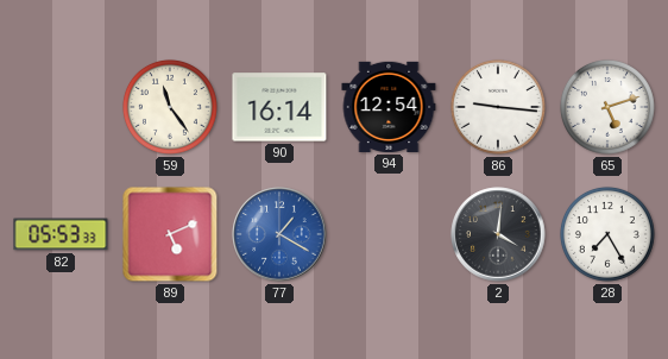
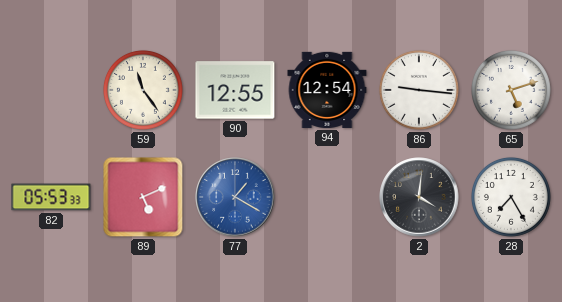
90: 16:14 -> 12:55
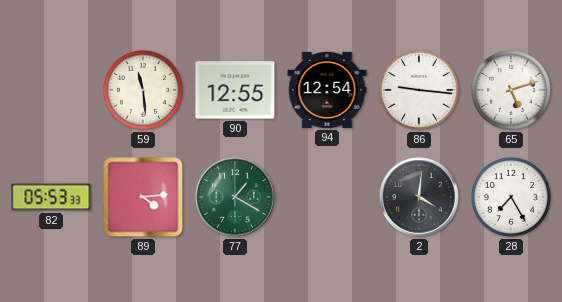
59: 11:24 -> 11:29
89: 5:11 -> 4:14
77 dial: blue -> green
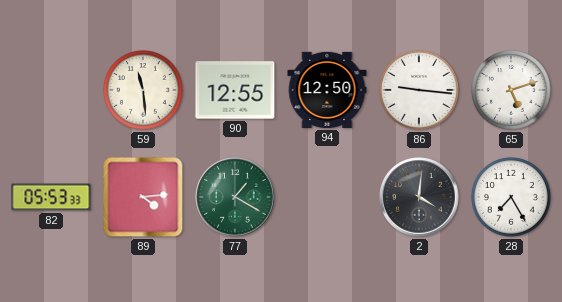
94: 12:54 -> 12:50
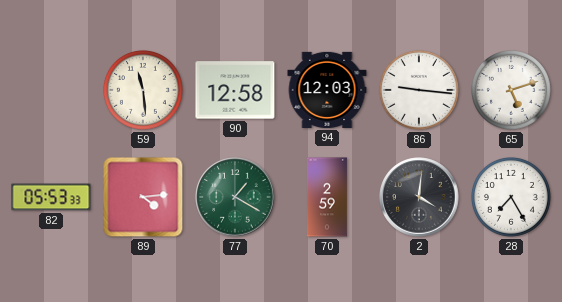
90: 12:55 -> 12:58
94: 12:50 -> 12:03
70: none -> 2:59
